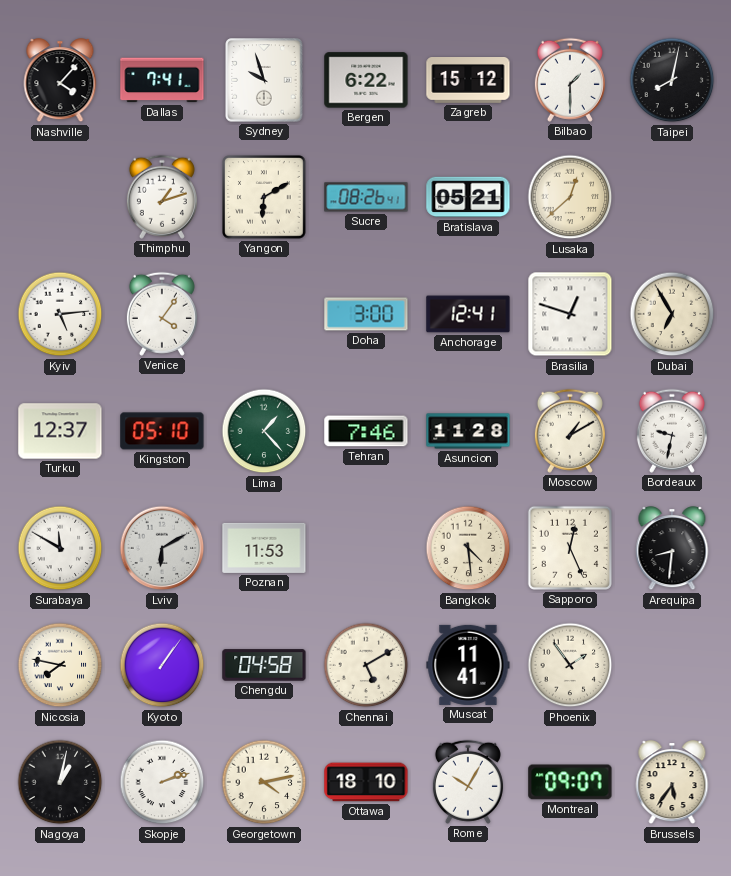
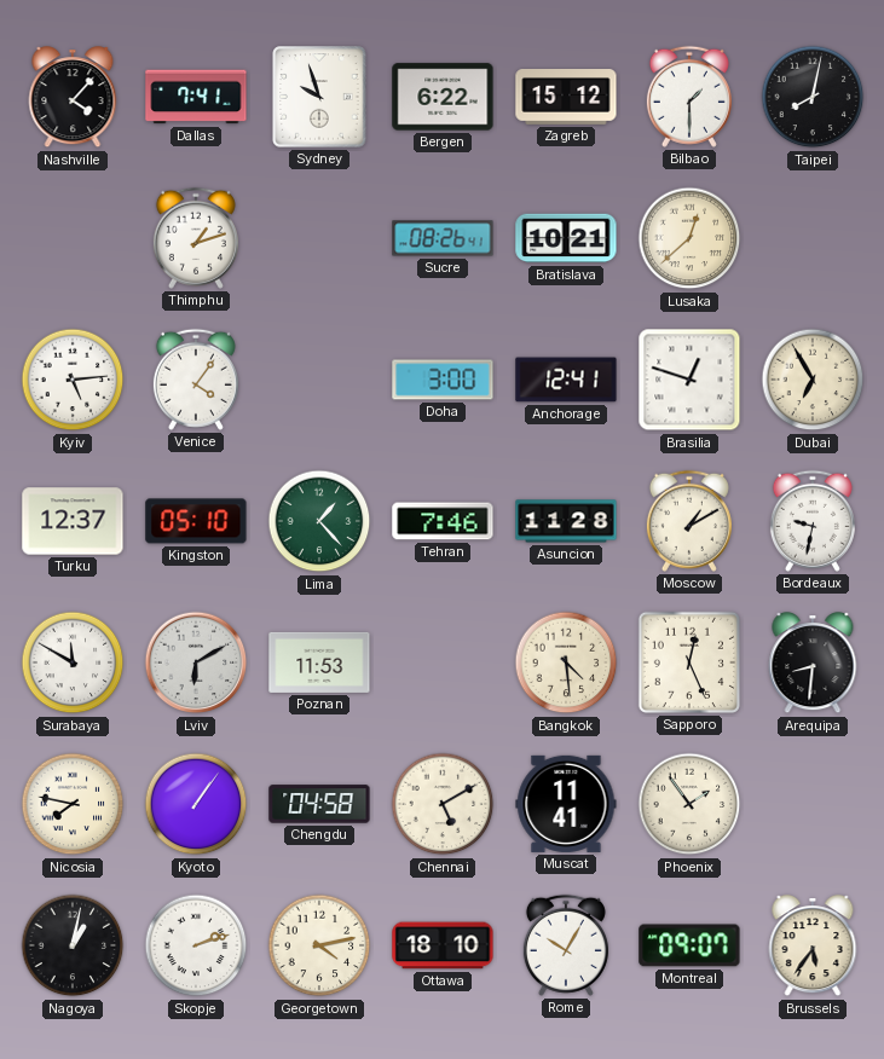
Yangon: 6:10 -> none
Bratislava: 05:21 -> 10:21
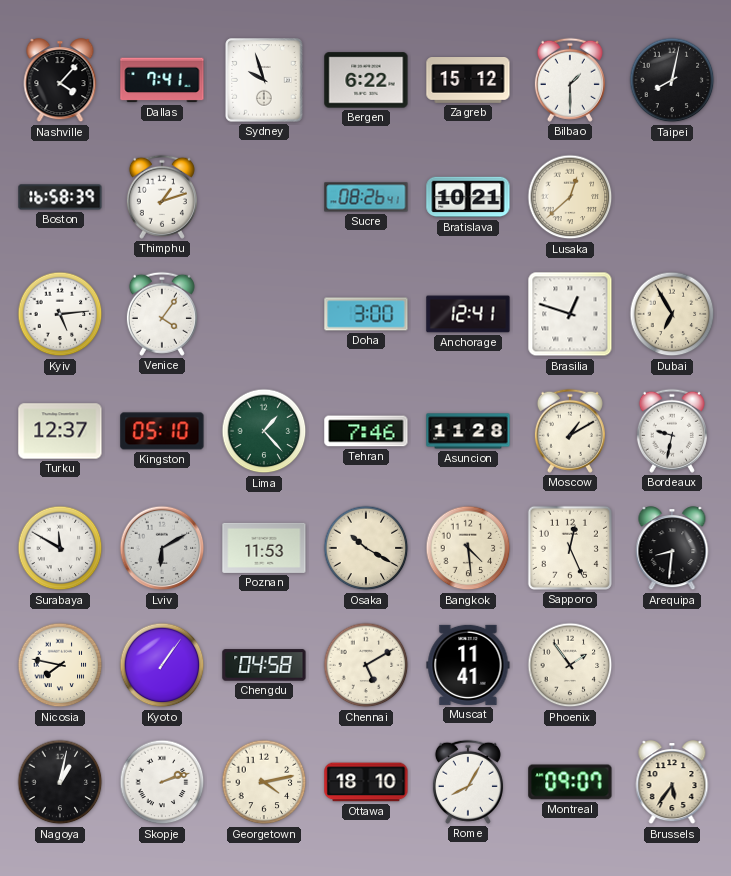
Boston: none -> 16:58
Osaka: none -> 10:20
Rome: 10:05 -> 8:05
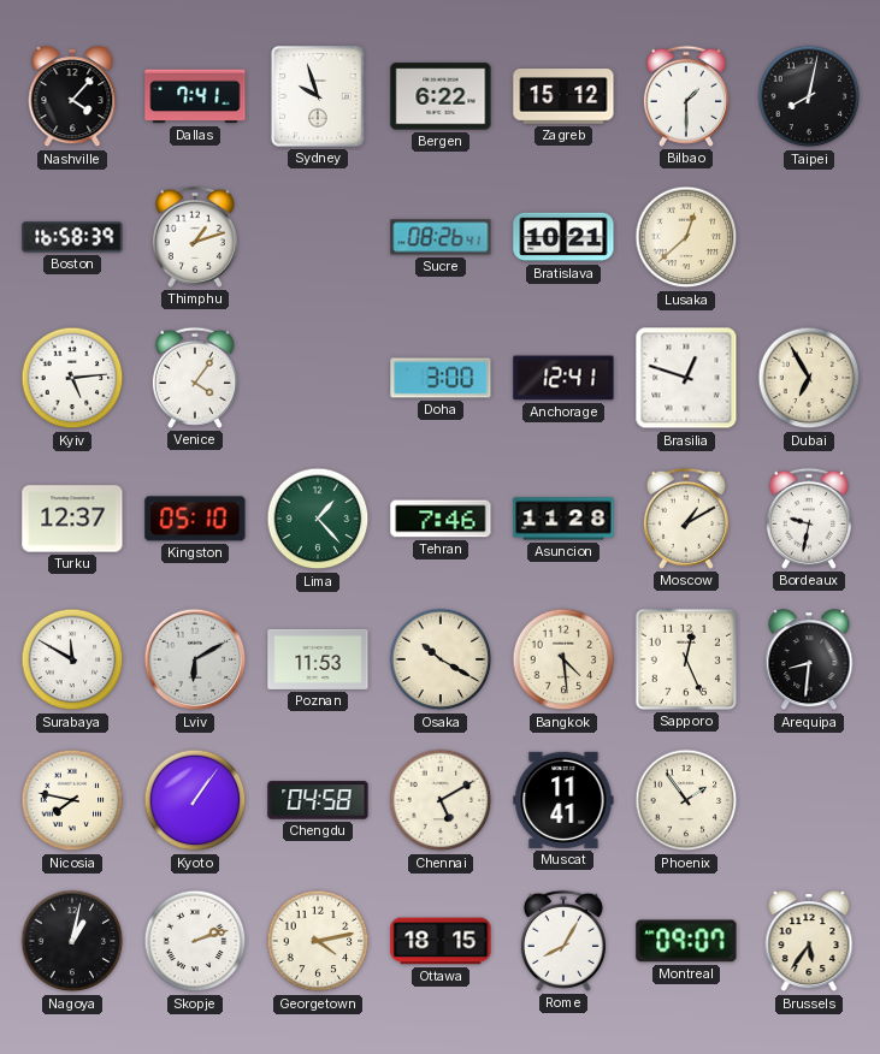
Ottawa: 18:10 -> 18:15
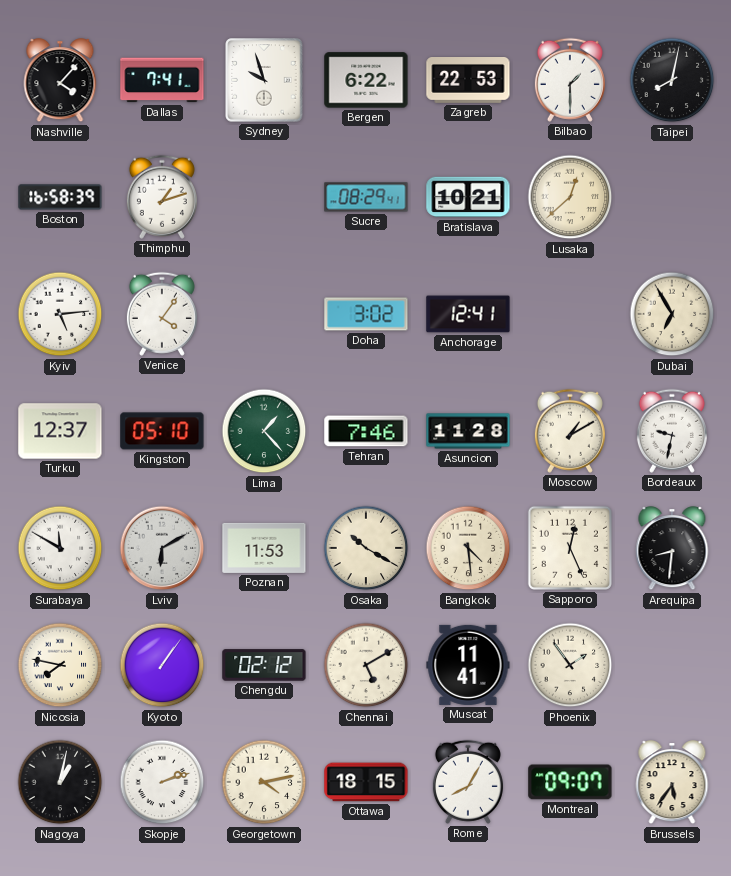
Zagreb: 15:12 -> 22:53
Sucre: 08:26 -> 08:29
Doha: 3:00 -> 3:02
Brasilia: 12:48 -> none
Chengdu: 04:58 -> 02:12
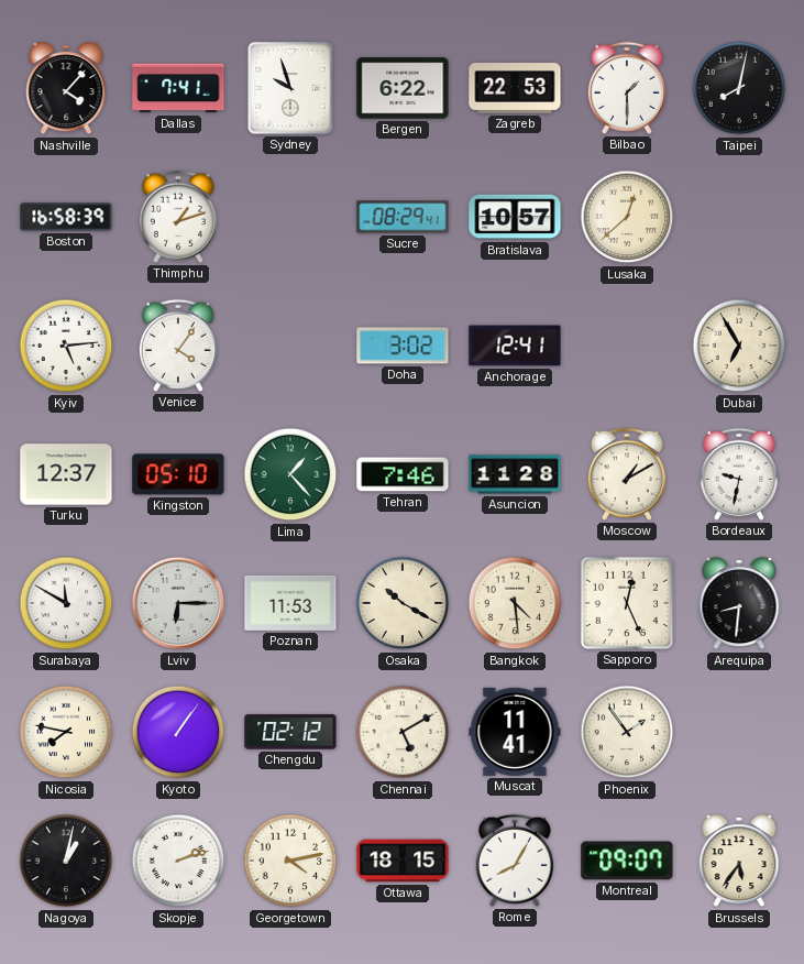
Bratislava: 10:21 -> 10:57
Lviv: 6:10 -> 6:15
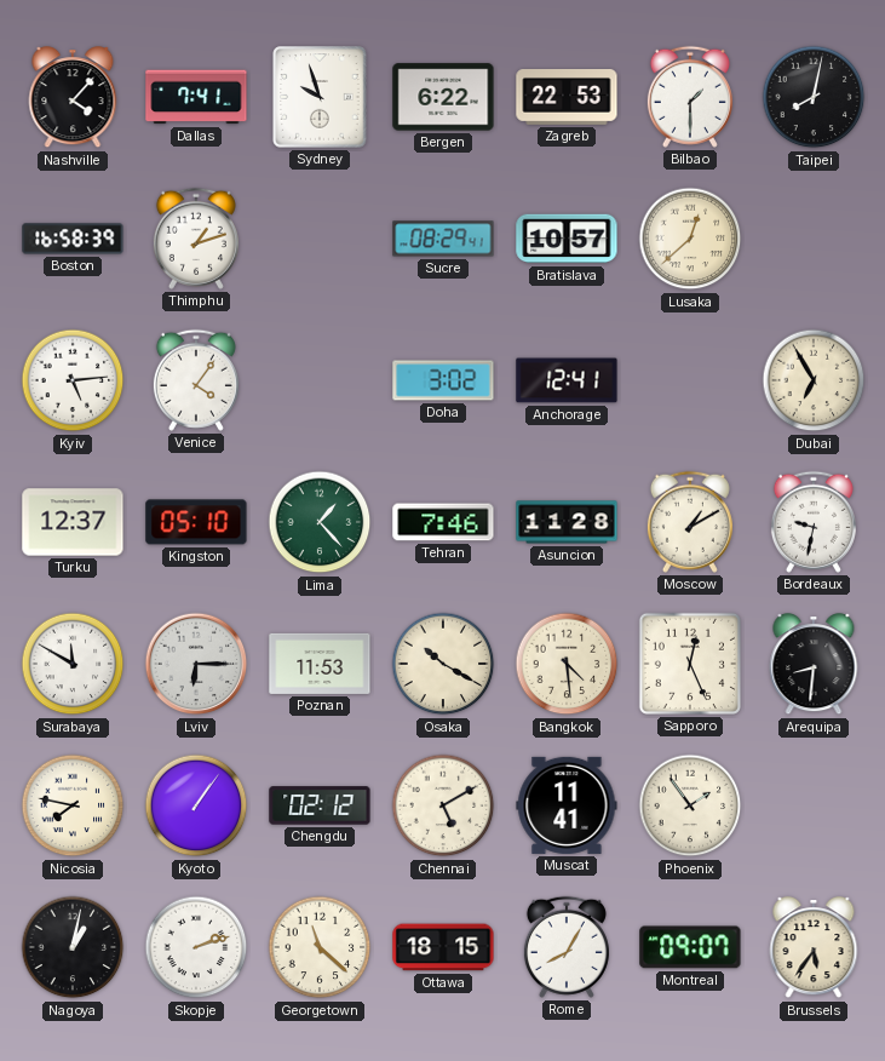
Georgetown: 4:13 -> 11:22
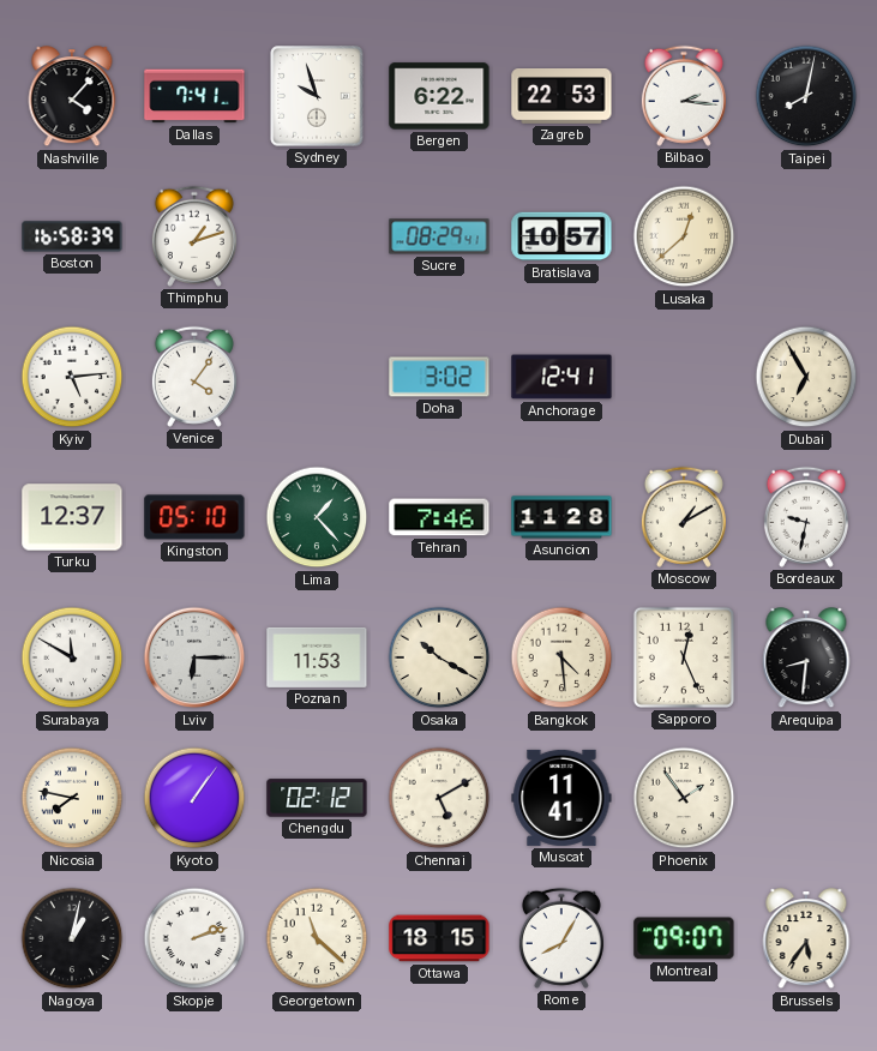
Bilbao: 1:30 -> 2:16
